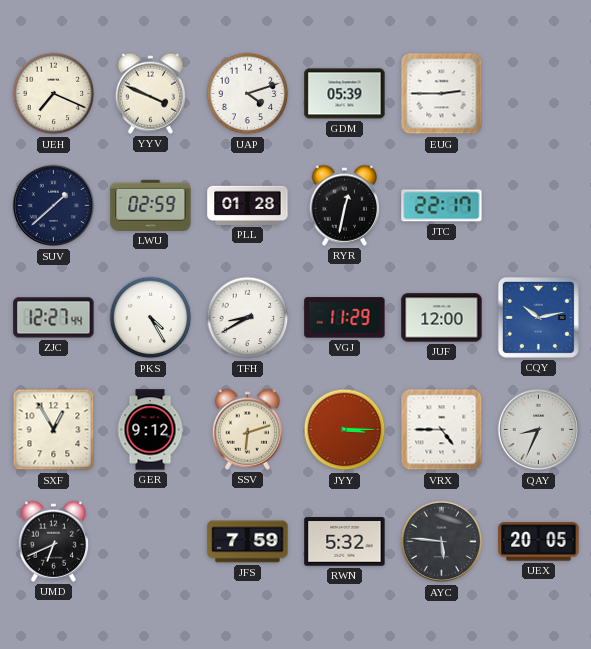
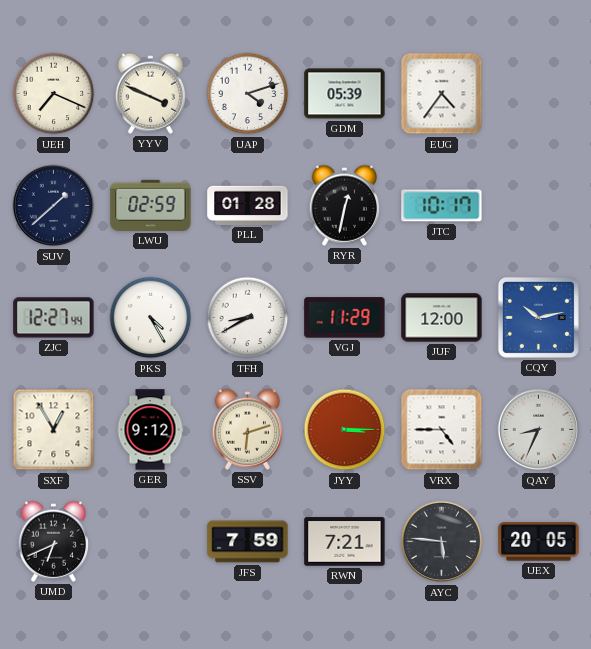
EUG: 2:45 -> 4:36
JTC: 22:17 -> 10:17
RWN: 5:32 -> 7:21
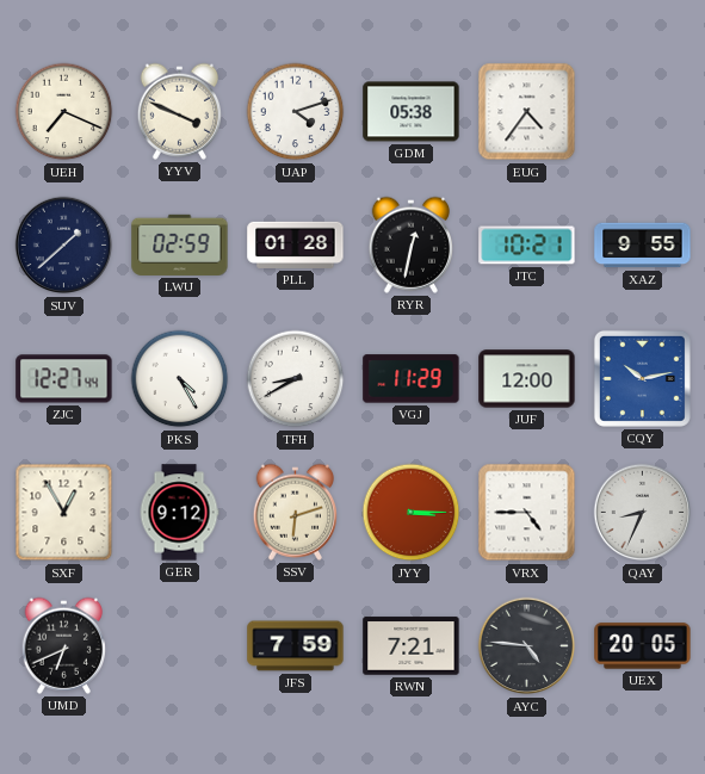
GDM: 05:39 -> 05:38
JTC: 10:17 -> 10:21
XAZ: none -> 9:55
AYC: 5:46 -> 4:46
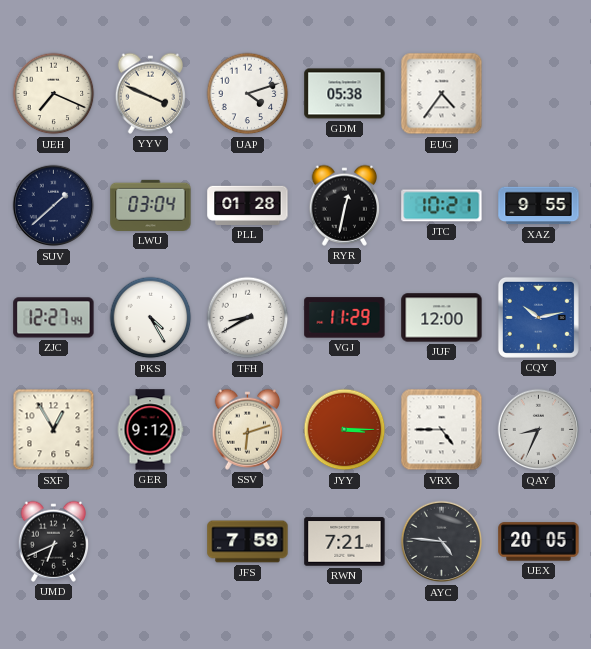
LWU: 02:59 -> 03:04
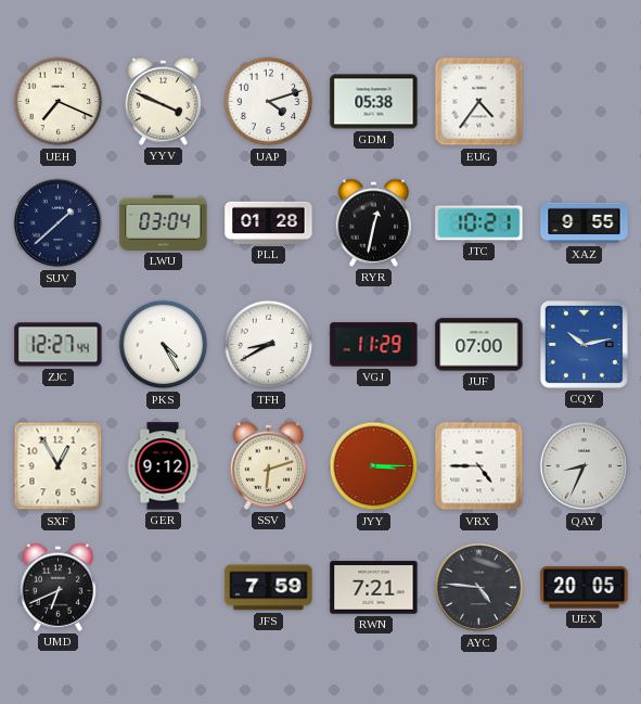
JUF: 12:00 -> 07:00
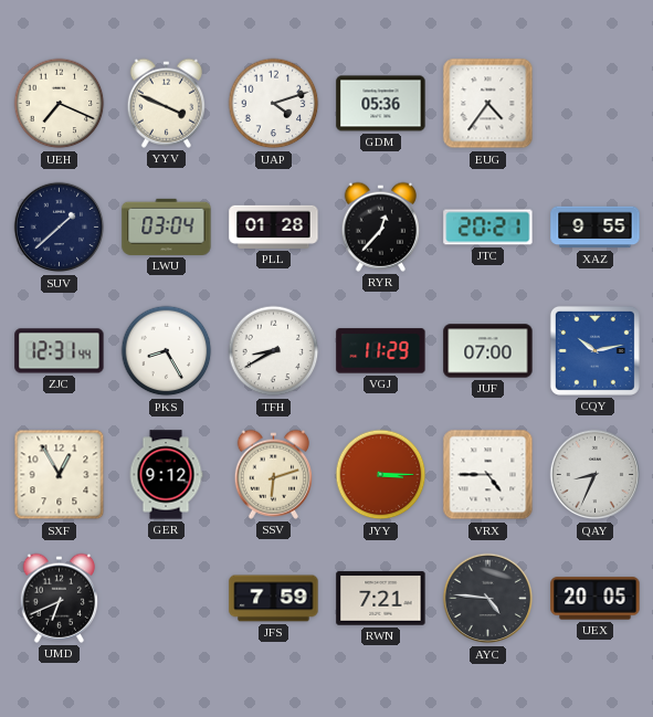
GDM: 05:38 -> 05:36
RYR: 12:32 -> 12:37
JTC: 10:21 -> 20:21
ZJC: 12:27 -> 12:31
PKS: 4:25 -> 8:25
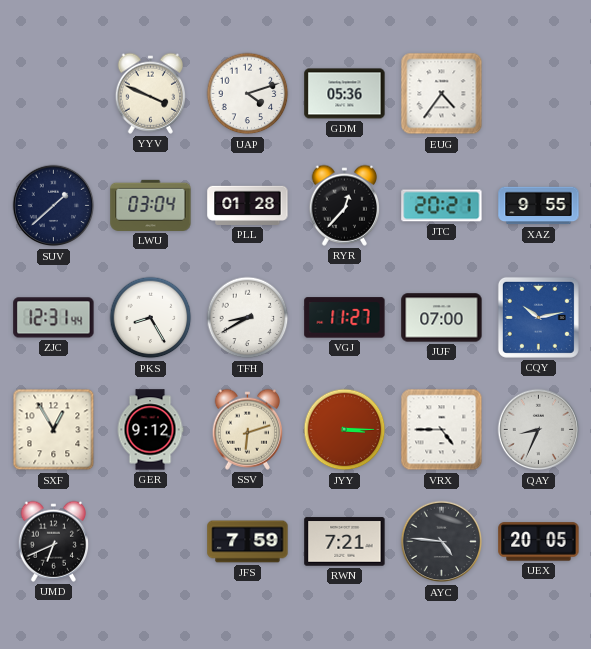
UEH: 7:19 -> none
VGJ: 11:29 -> 11:27
